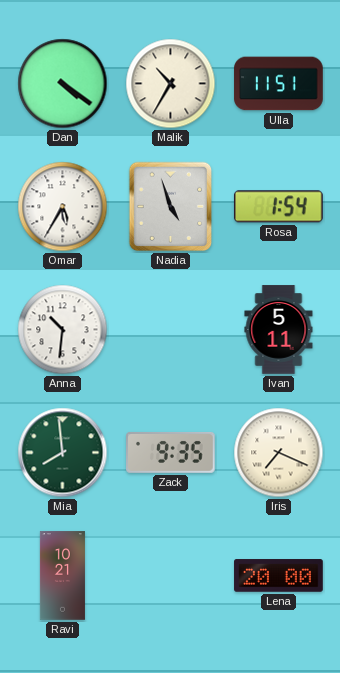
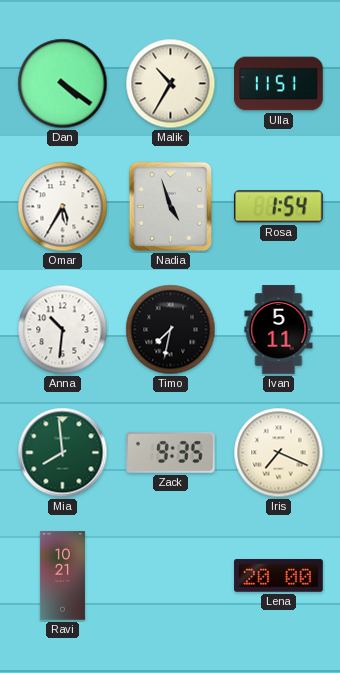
Timo: none -> 7:32
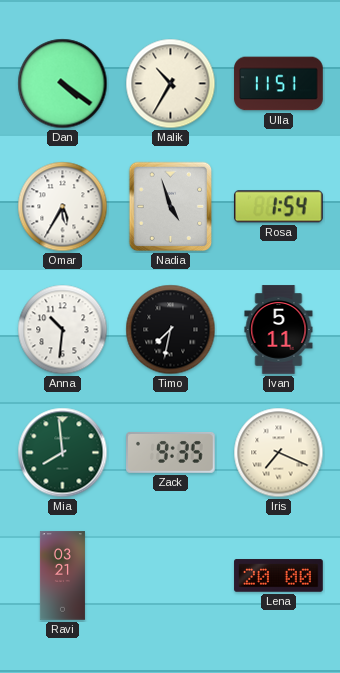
Ravi: 10:21 -> 03:21
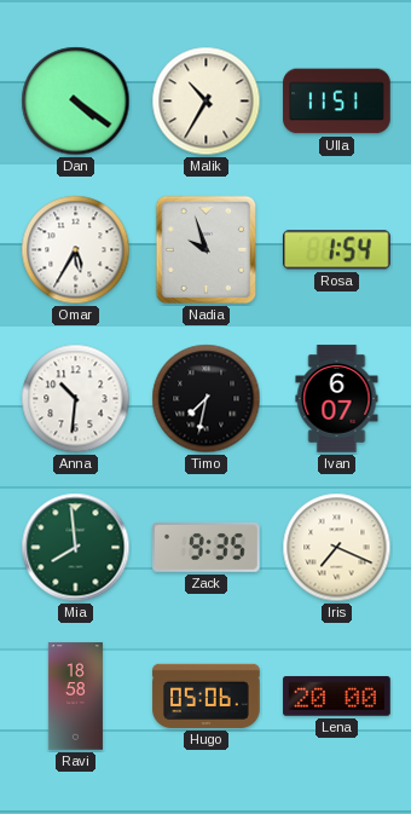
Nadia: 4:57 -> 9:57
Ivan: 5:11 -> 6:07
Ravi: 03:21 -> 18:58
Hugo: none -> 05:06
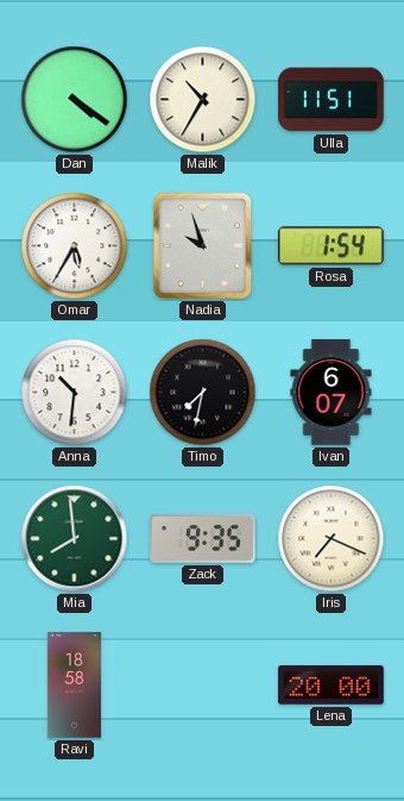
Hugo: 05:06 -> none
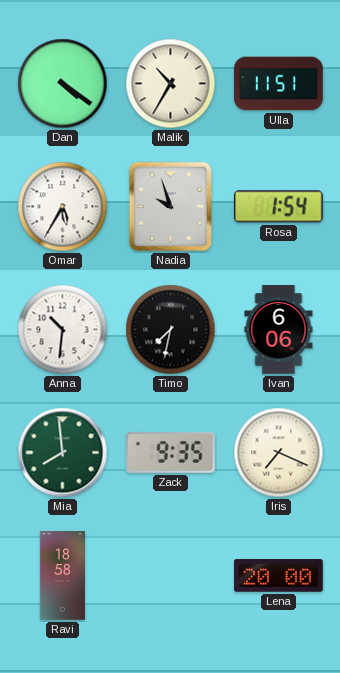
Ivan: 6:07 -> 6:06
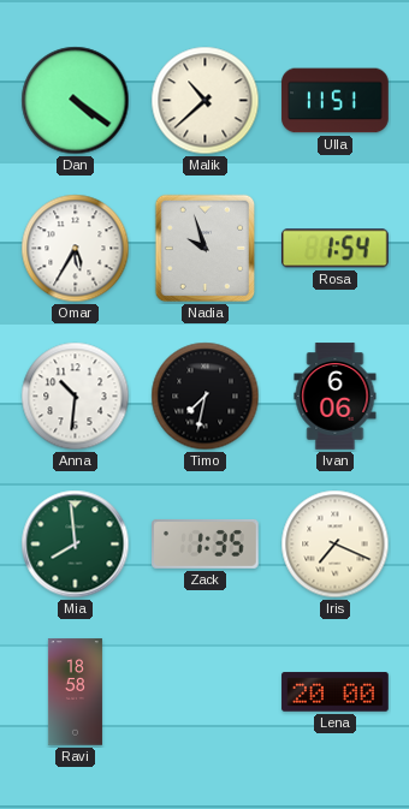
Malik: 10:35 -> 10:38
Zack: 9:35 -> 1:35
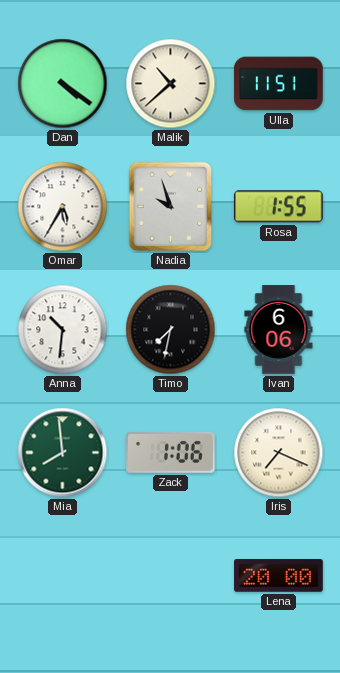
Rosa: 1:54 -> 1:55
Zack: 1:35 -> 1:06
Ravi: 18:58 -> none
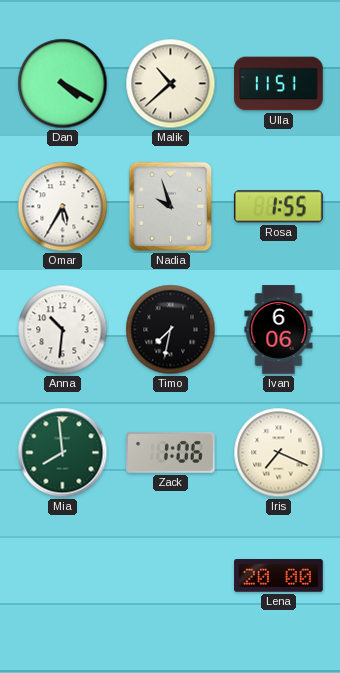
Dan: 4:21 -> 4:20
